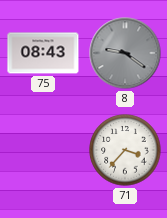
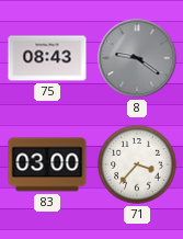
83: none -> 03:00
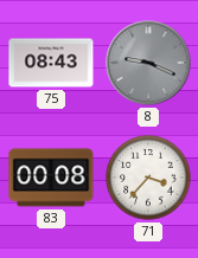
8: 9:21 -> 9:19
83: 03:00 -> 00:08
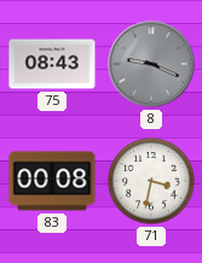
71: 3:37 -> 3:32
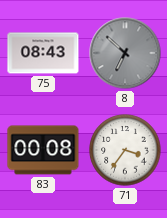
8: 9:19 -> 6:52
71: 3:32 -> 3:36
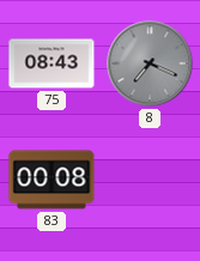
8: 6:52 -> 7:19
71: 3:36 -> none
